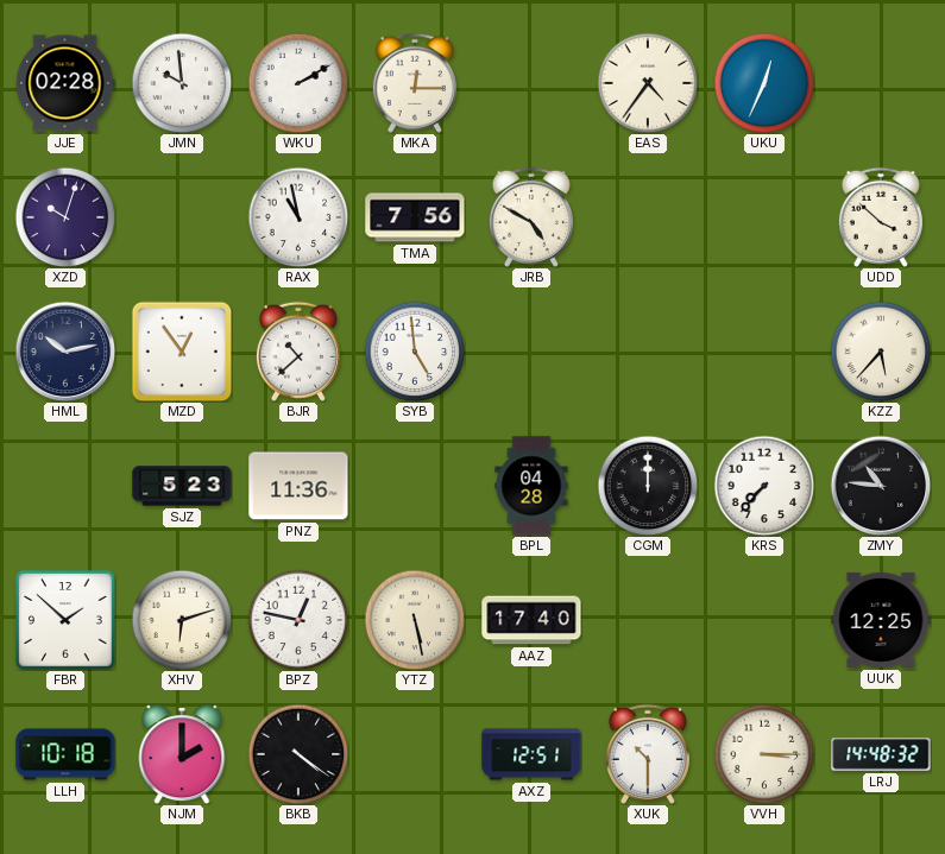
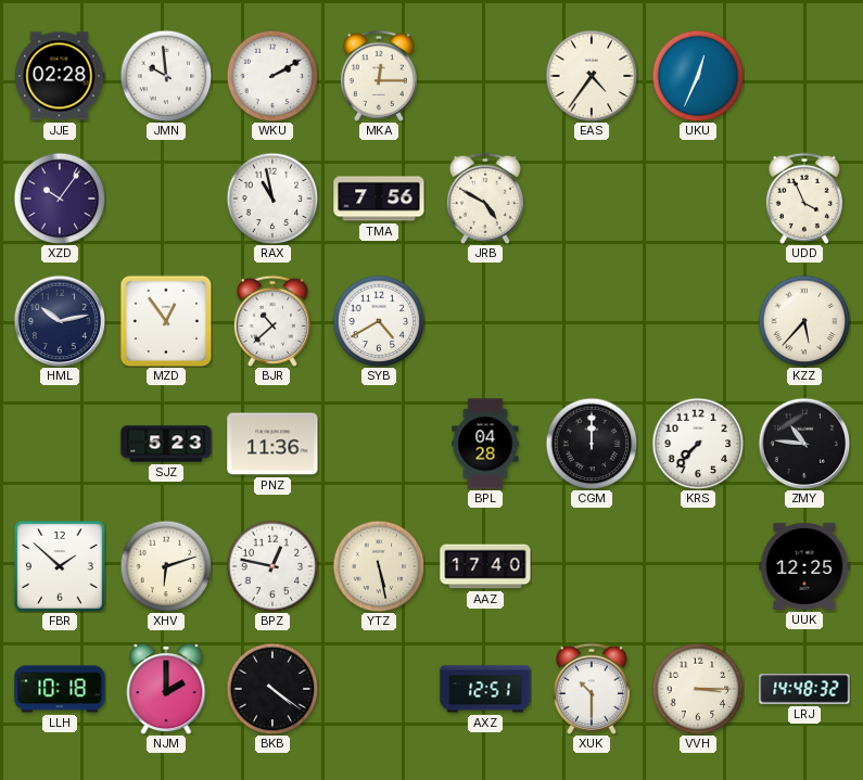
XZD: 10:03 -> 10:06
UDD: 3:52 -> 3:56
SYB: 4:59 -> 4:40
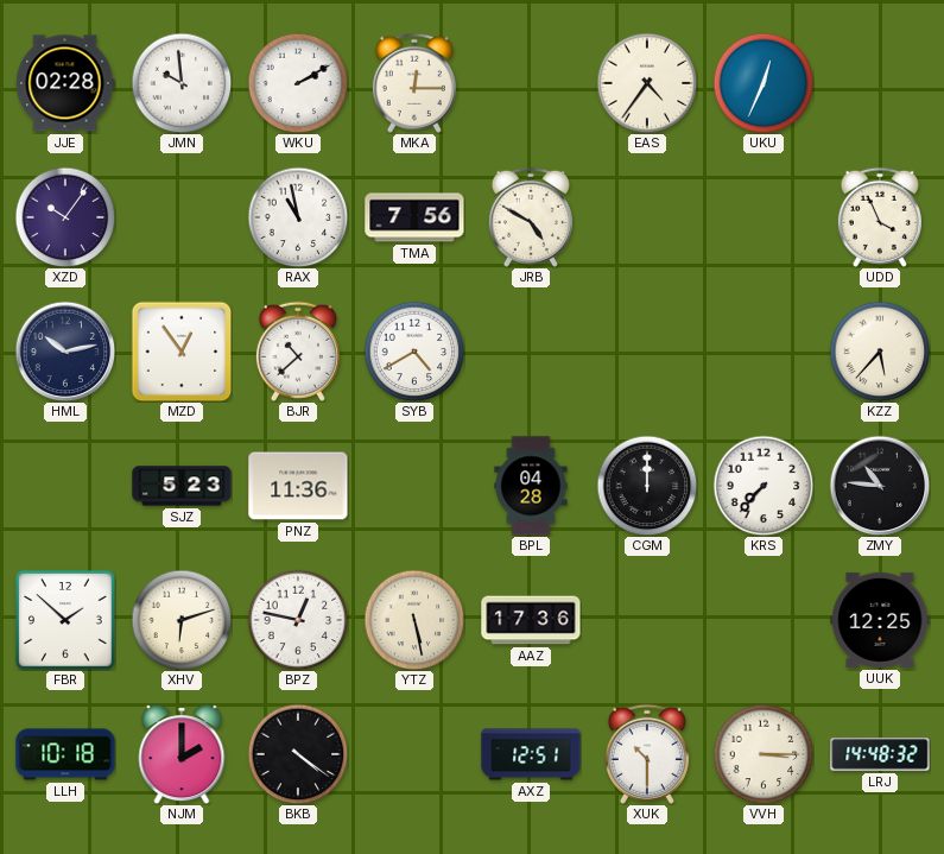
AAZ: 17:40 -> 17:36
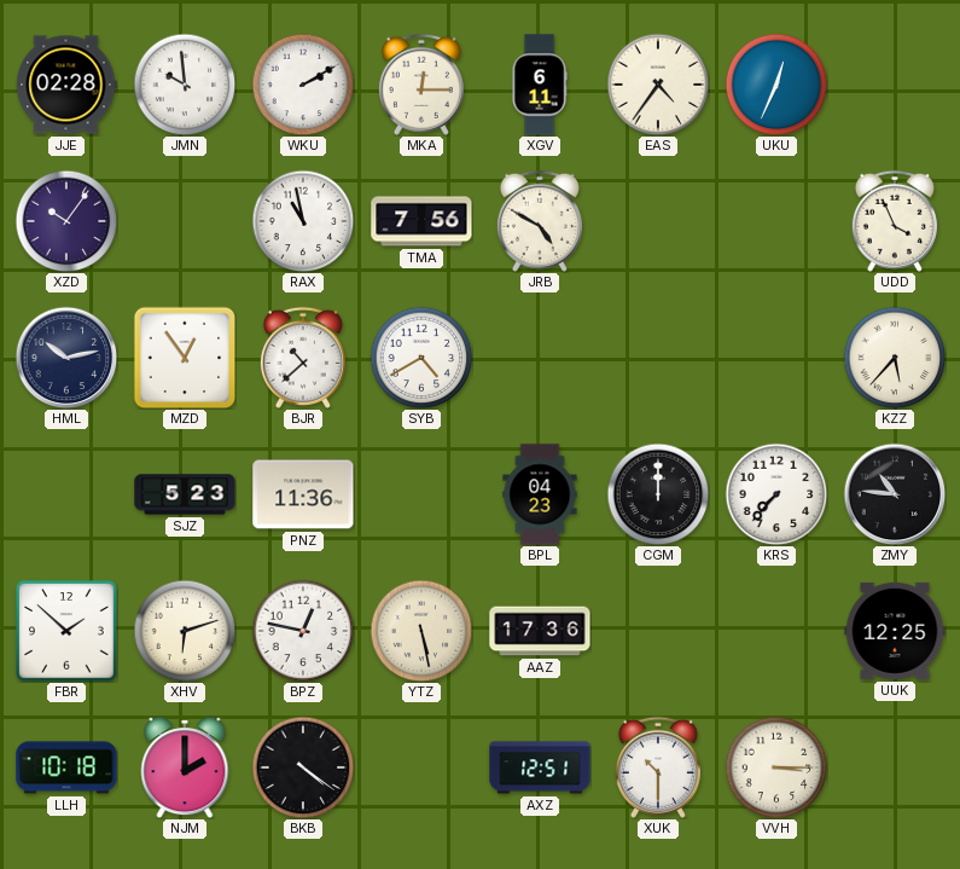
XGV: none -> 6:11
BPL: 04:28 -> 04:23
LRJ: 14:48 -> none
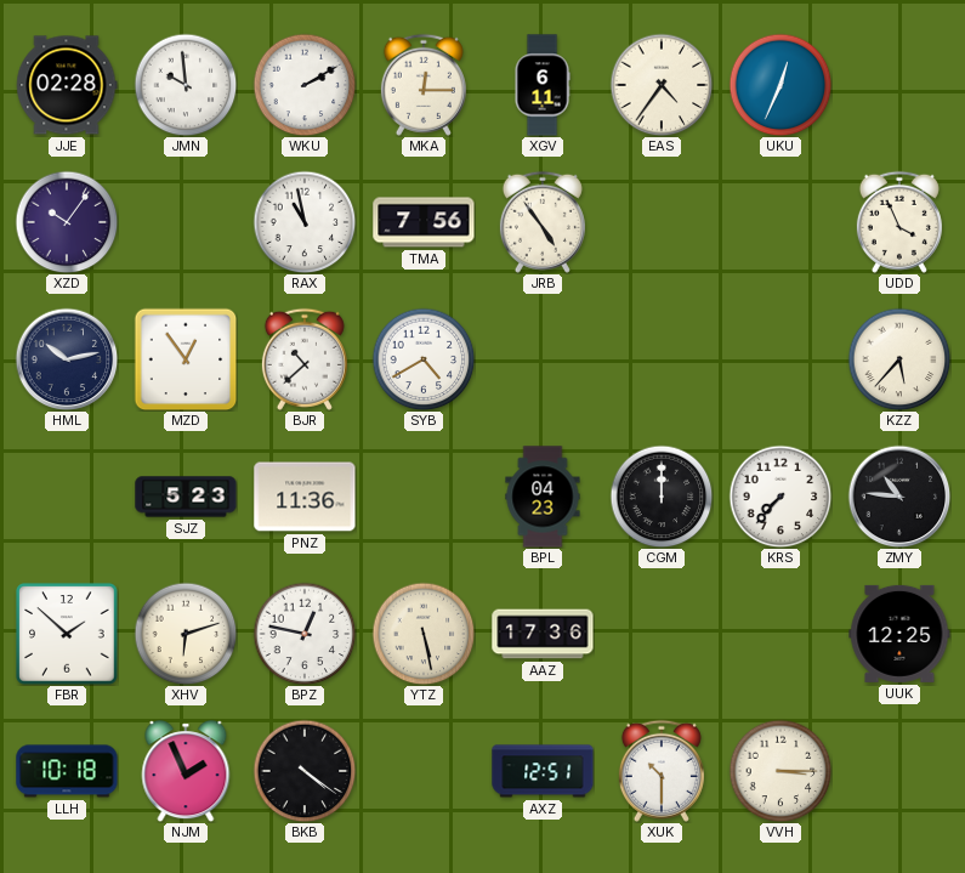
JRB: 4:50 -> 4:54
NJM: 2:00 -> 1:56
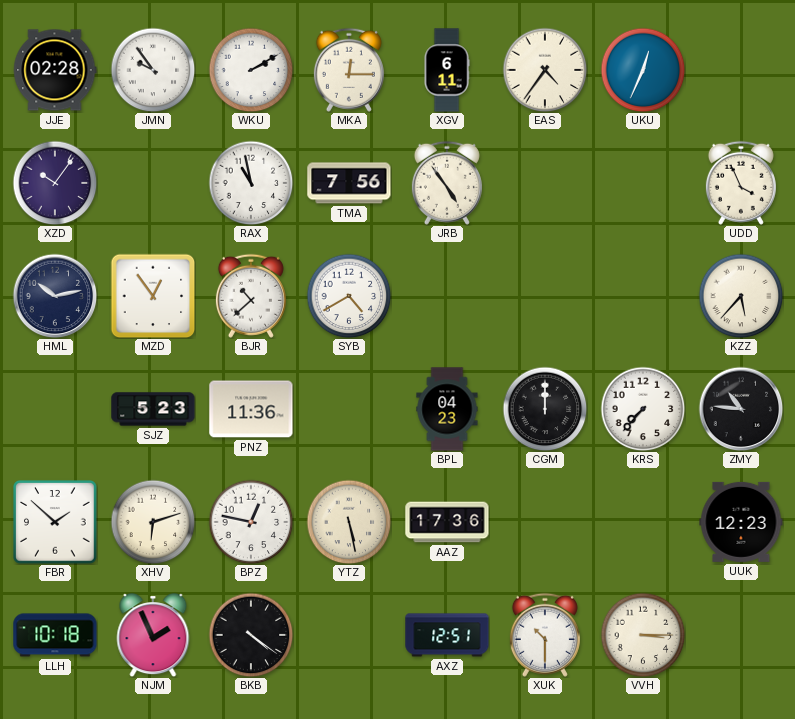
JMN: 9:59 -> 9:54
UUK: 12:25 -> 12:23
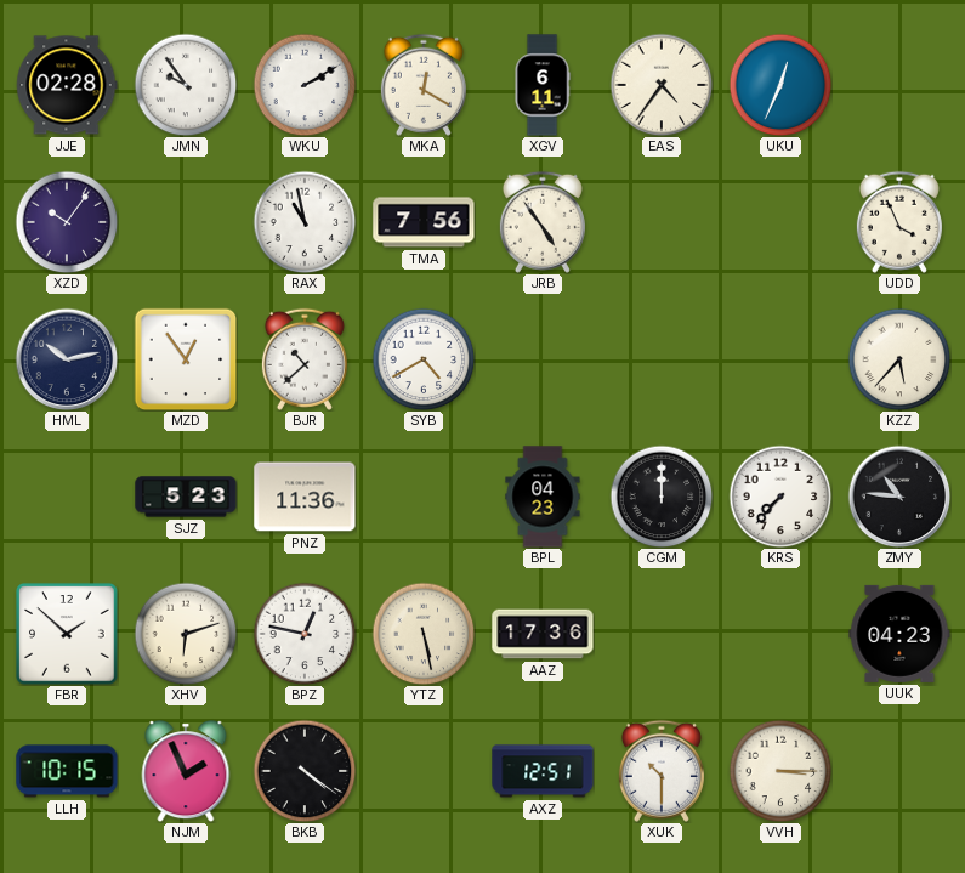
MKA: 12:15 -> 12:20
UUK: 12:23 -> 04:23
LLH: 10:18 -> 10:15
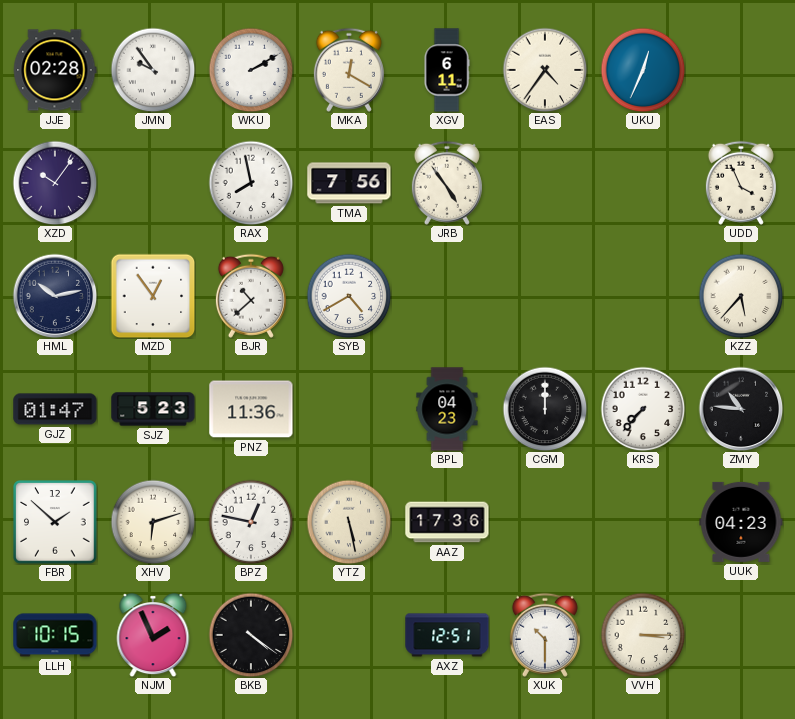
RAX: 10:58 -> 7:58
GJZ: none -> 01:47
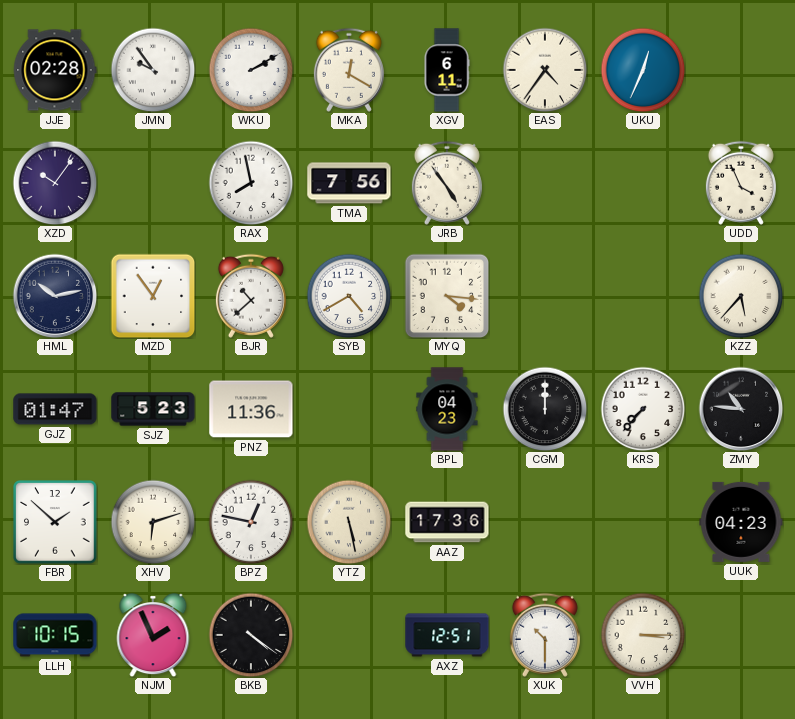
MYQ: none -> 4:16
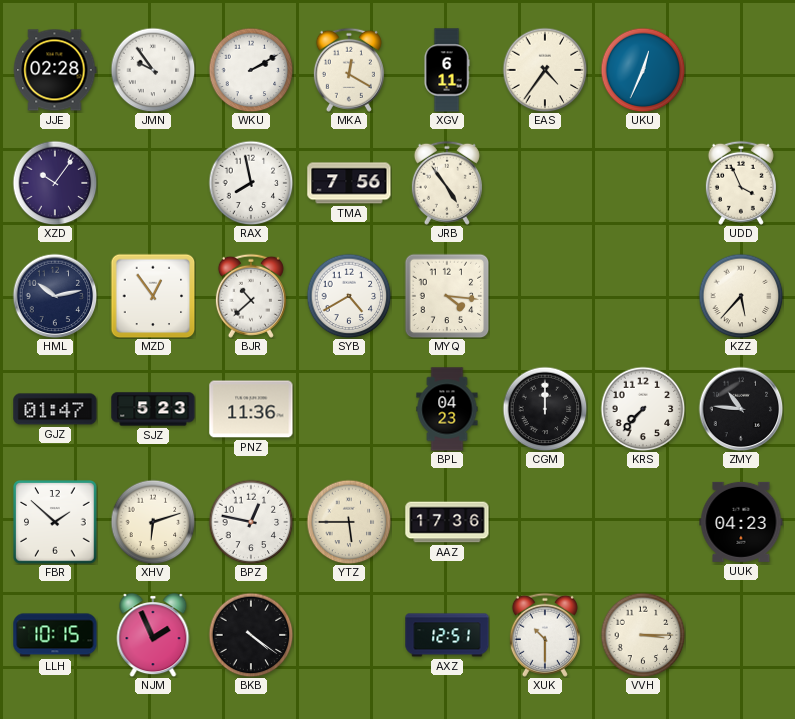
YTZ: 5:28 -> 5:45
